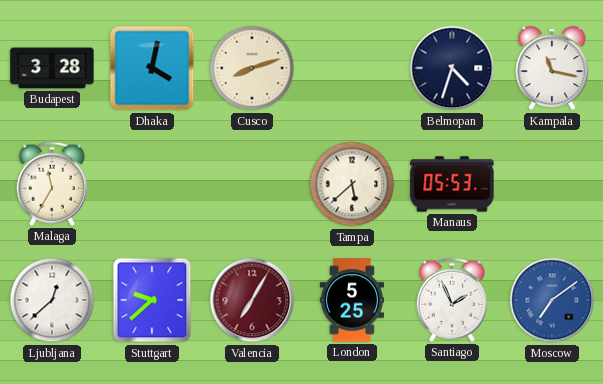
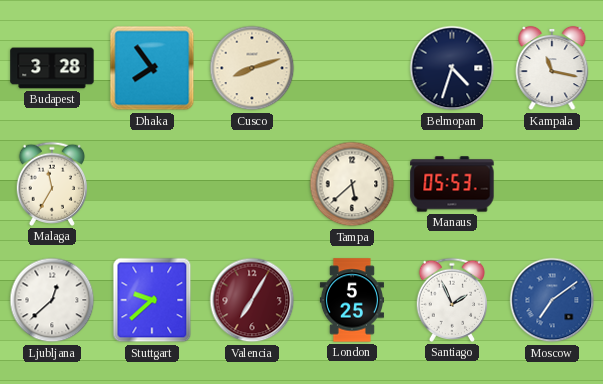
Dhaka: 4:02 -> 7:54
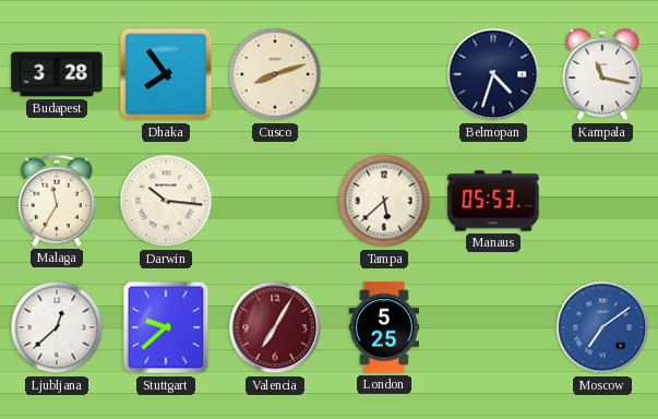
Darwin: none -> 10:16
Santiago: 1:56 -> none
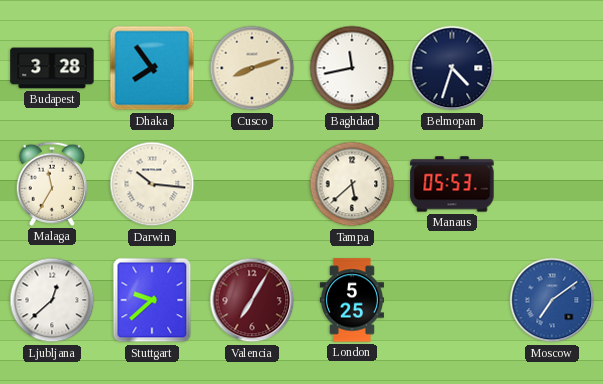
Baghdad: none -> 11:43
Kampala: 11:17 -> none
